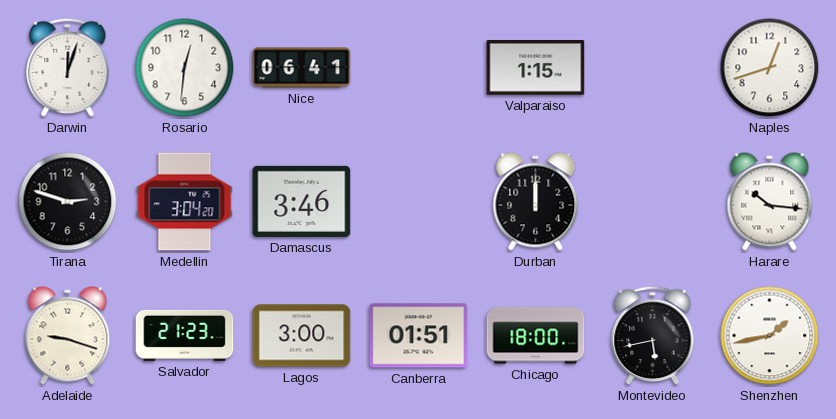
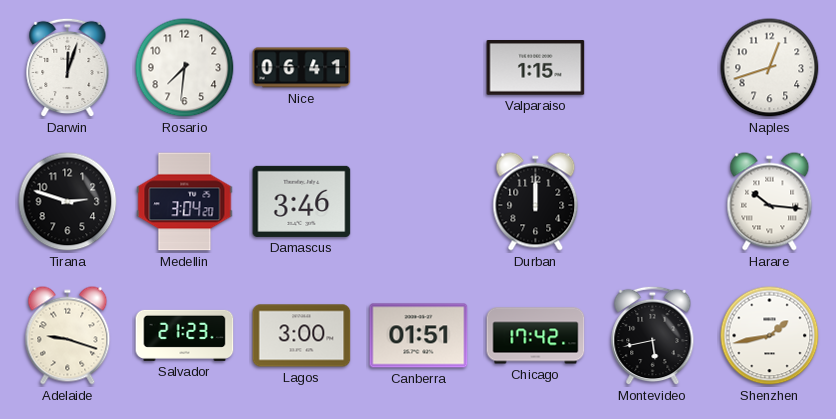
Rosario: 12:31 -> 7:31
Chicago: 18:00 -> 17:42
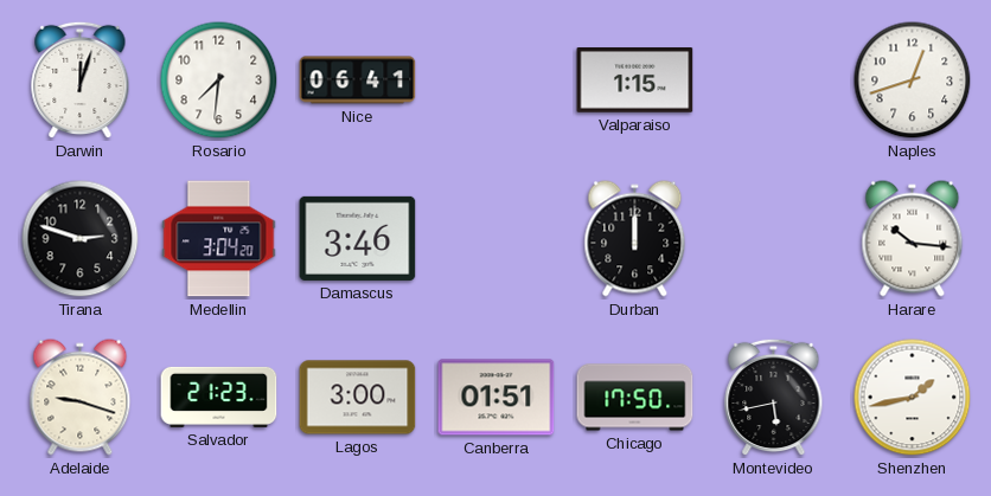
Chicago: 17:42 -> 17:50
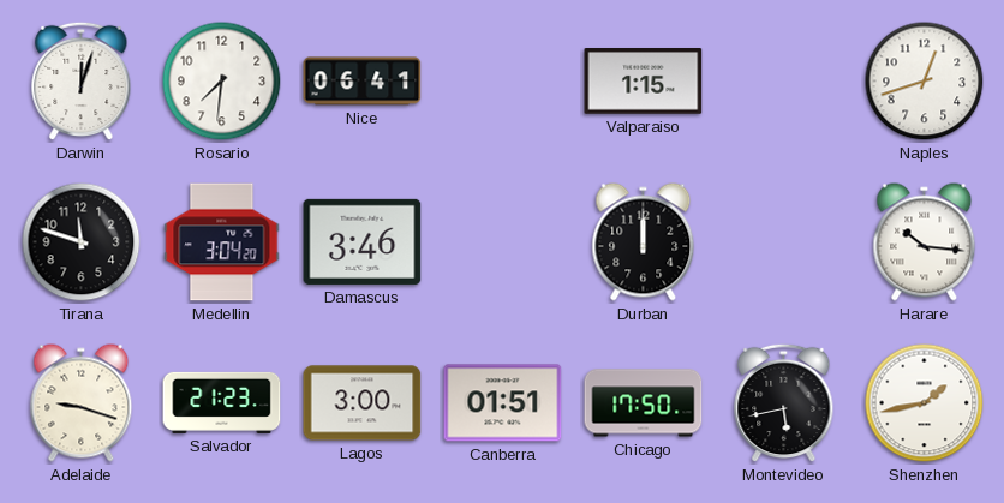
Tirana: 2:48 -> 11:48
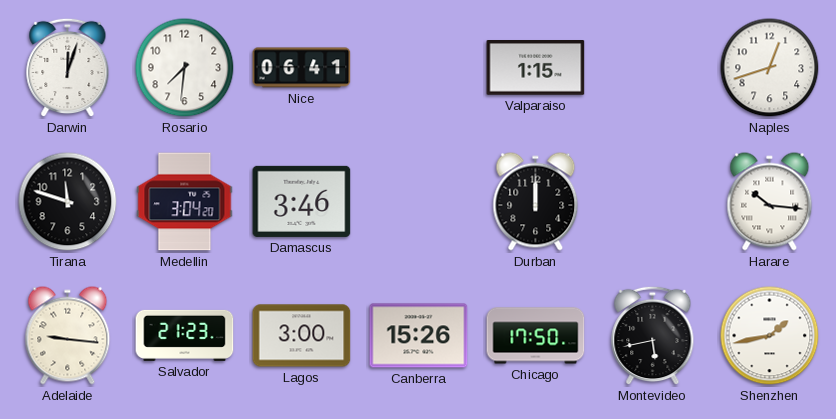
Adelaide: 9:18 -> 9:16
Canberra: 01:51 -> 15:26
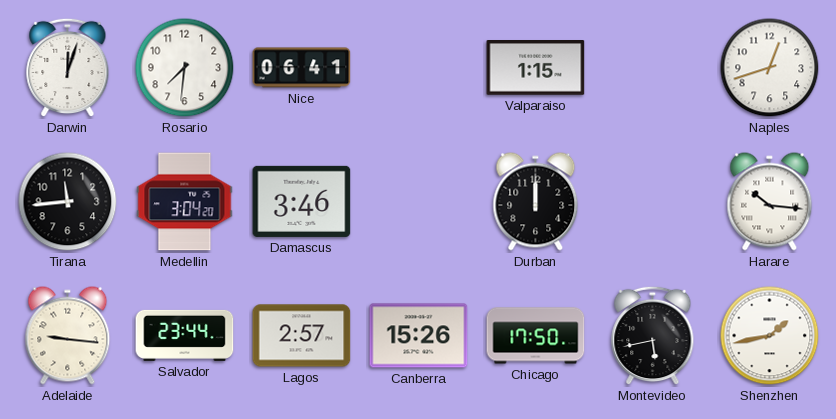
Tirana: 11:48 -> 11:44
Salvador: 21:23 -> 23:44
Lagos: 3:00 -> 2:57
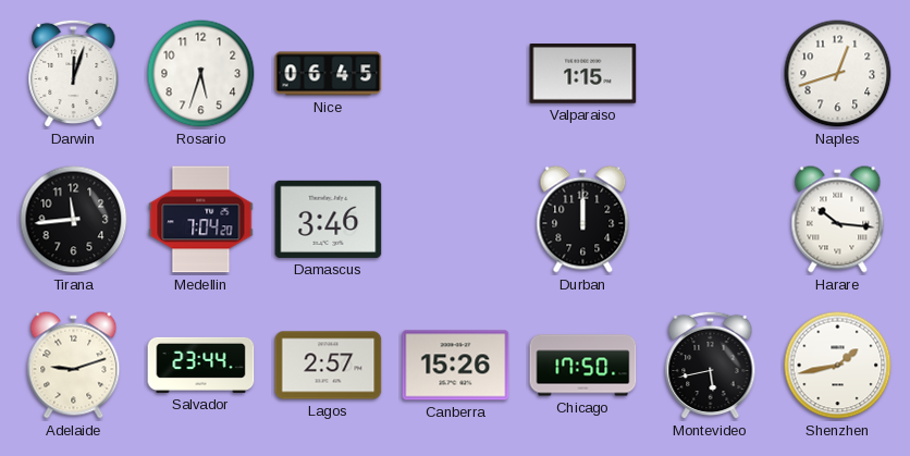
Rosario: 7:31 -> 5:33
Nice: 06:41 -> 06:45
Medellin: 3:04 -> 7:04
Adelaide: 9:16 -> 9:12
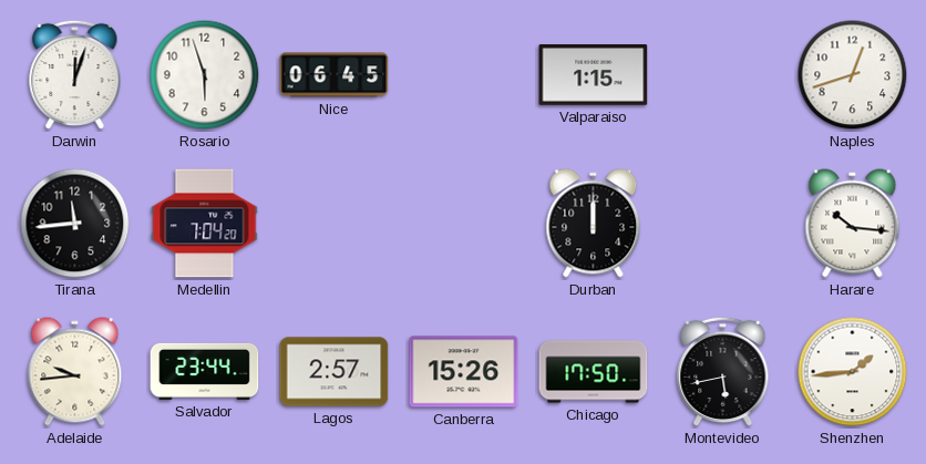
Rosario: 5:33 -> 5:57
Damascus: 3:46 -> none
Adelaide: 9:12 -> 9:44
Shenzhen: 1:43 -> 1:44
